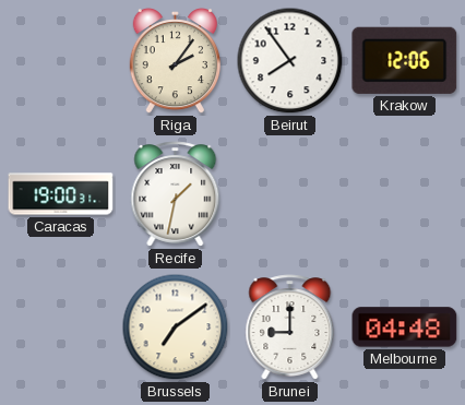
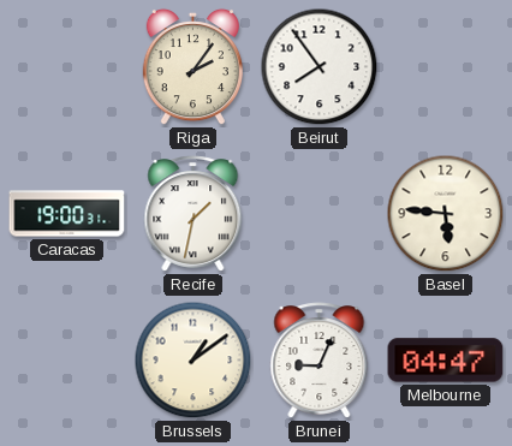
Krakow: 12:06 -> none
Basel: none -> 5:46
Brussels: 7:09 -> 1:09
Brunei: 9:00 -> 9:04
Melbourne: 04:48 -> 04:47
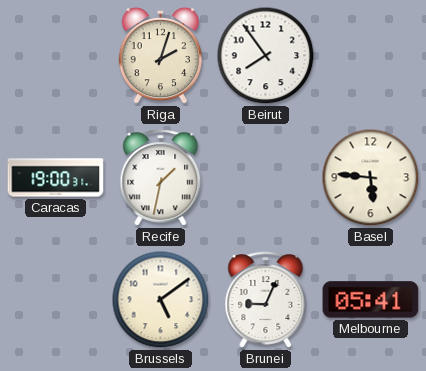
Riga: 2:06 -> 2:03
Brussels: 1:09 -> 5:09
Melbourne: 04:47 -> 05:41
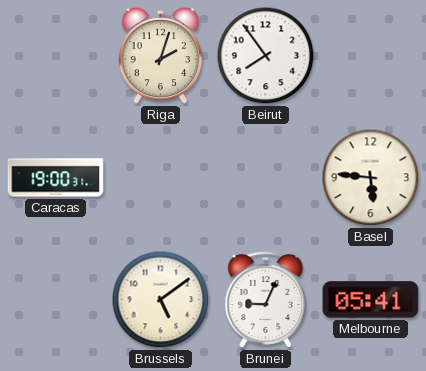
Recife: 1:32 -> none
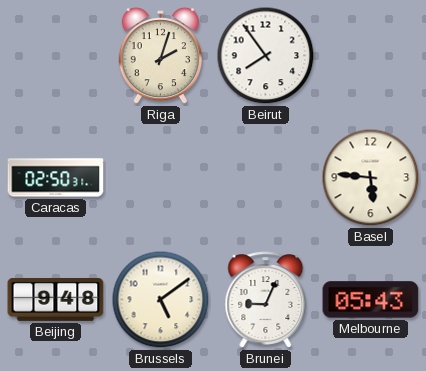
Caracas: 19:00 -> 02:50
Beijing: none -> 9:48
Melbourne: 05:41 -> 05:43
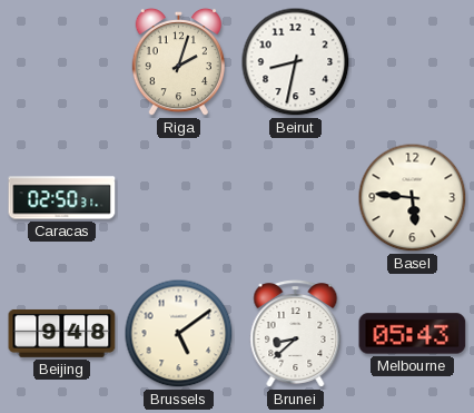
Beirut: 7:54 -> 8:32
Brunei: 9:04 -> 8:38
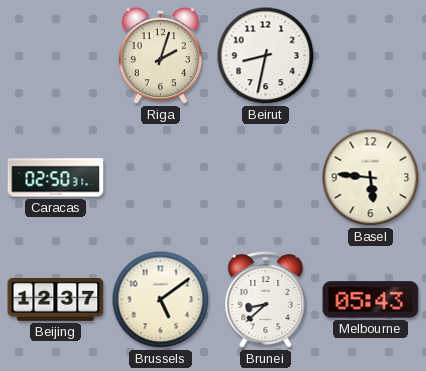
Beijing: 9:48 -> 12:37
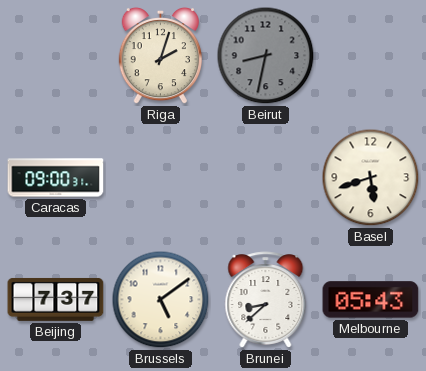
Beirut dial: white -> grey
Caracas: 02:50 -> 09:00
Basel: 5:46 -> 5:42
Beijing: 12:37 -> 7:37
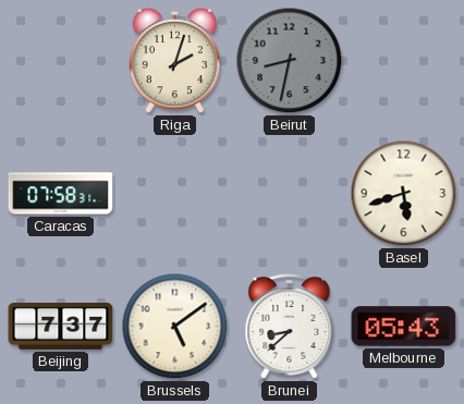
Caracas: 09:00 -> 07:58
